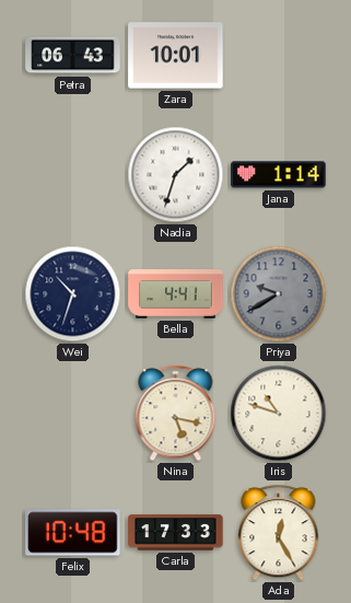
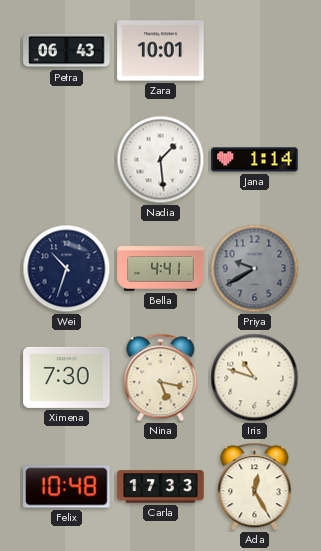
Nadia: 1:33 -> 1:29
Ximena: none -> 7:30
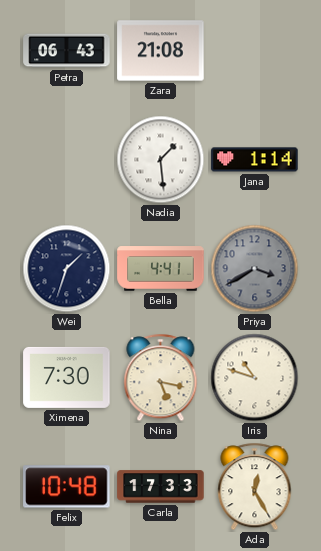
Zara: 10:01 -> 21:08
Wei: 10:33 -> 1:33
Priya: 9:40 -> 3:40
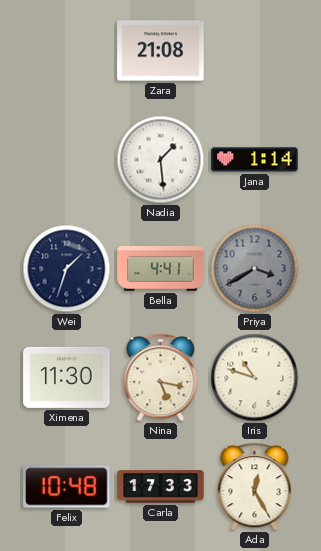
Petra: 06:43 -> none
Ximena: 7:30 -> 11:30
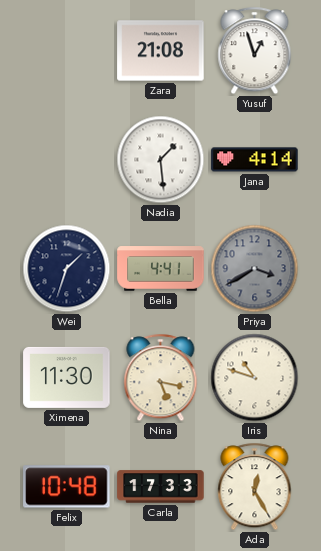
Yusuf: none -> 12:57
Jana: 1:14 -> 4:14
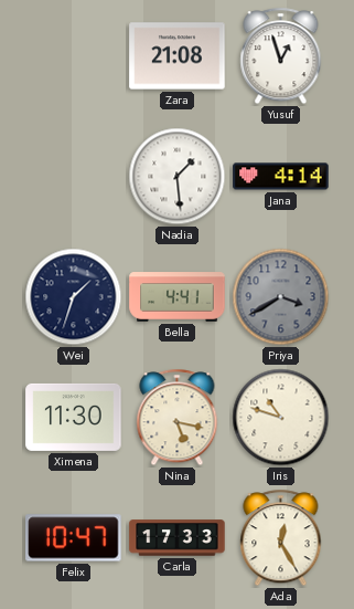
Felix: 10:48 -> 10:47
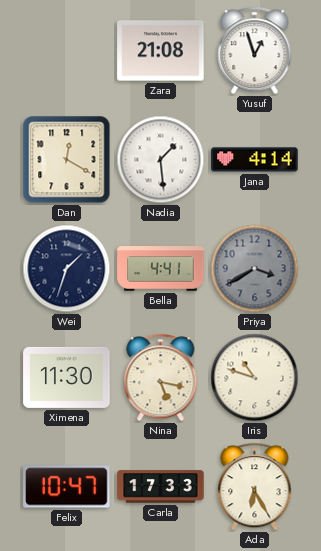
Dan: none -> 12:20
Ada: 12:25 -> 6:25
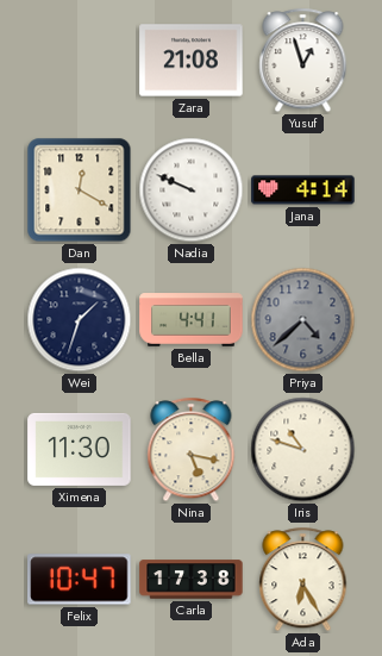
Nadia: 1:29 -> 9:49
Priya: 3:40 -> 4:38
Carla: 17:33 -> 17:38
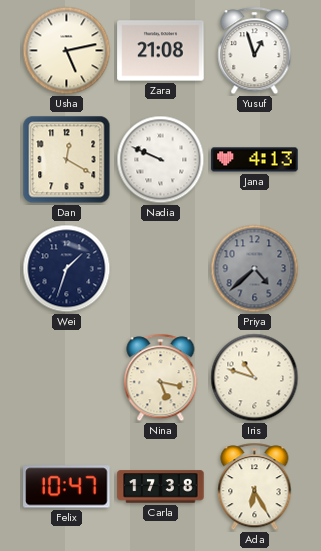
Usha: none -> 5:13
Jana: 4:14 -> 4:13
Bella: 4:41 -> none
Ximena: 11:30 -> none
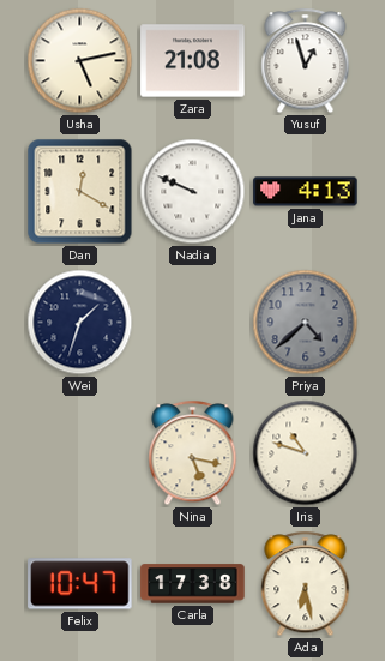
Ada: 6:25 -> 6:28
